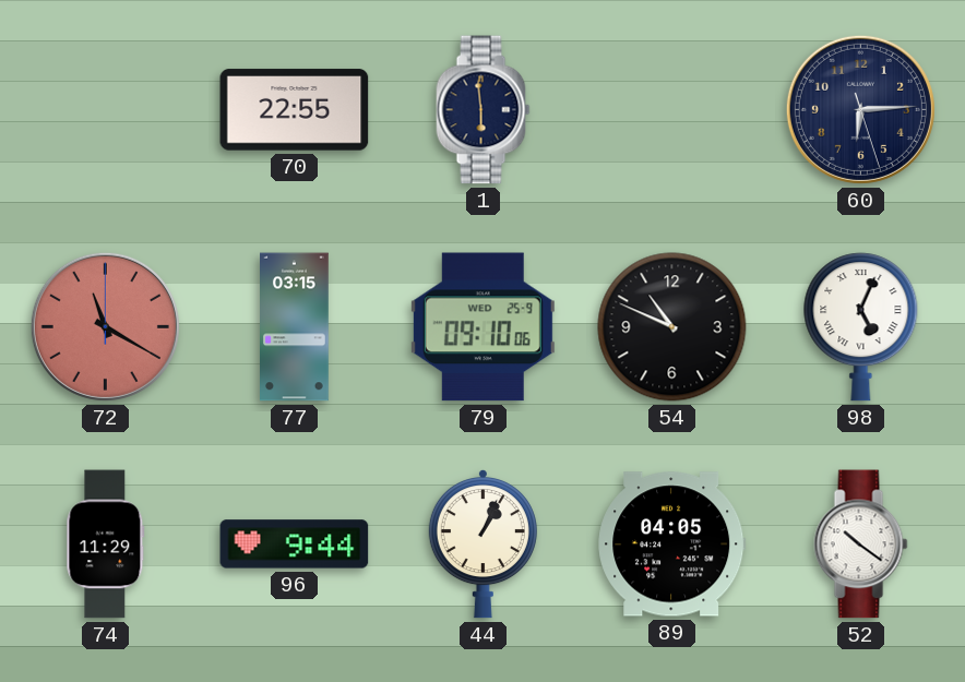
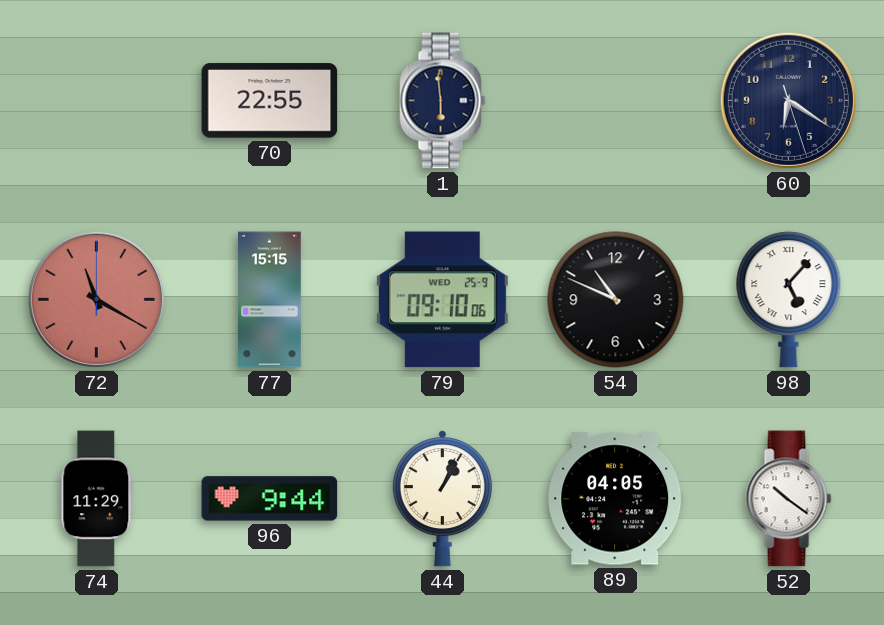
60: 6:14 -> 6:20
77: 03:15 -> 15:15
98: 5:04 -> 5:07
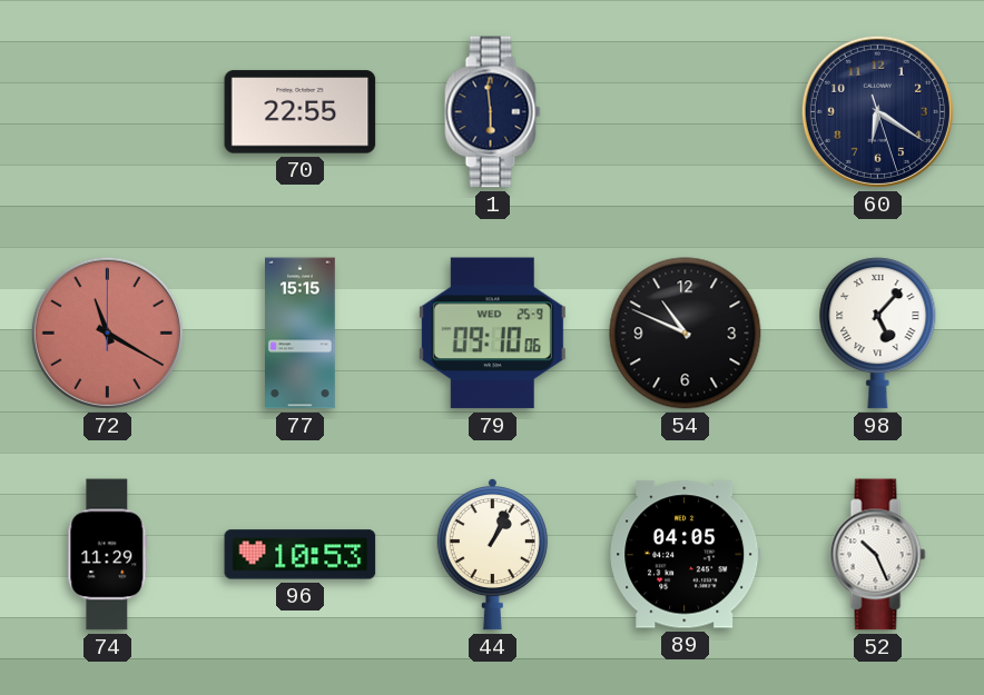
96: 9:44 -> 10:53
52: 10:21 -> 10:26
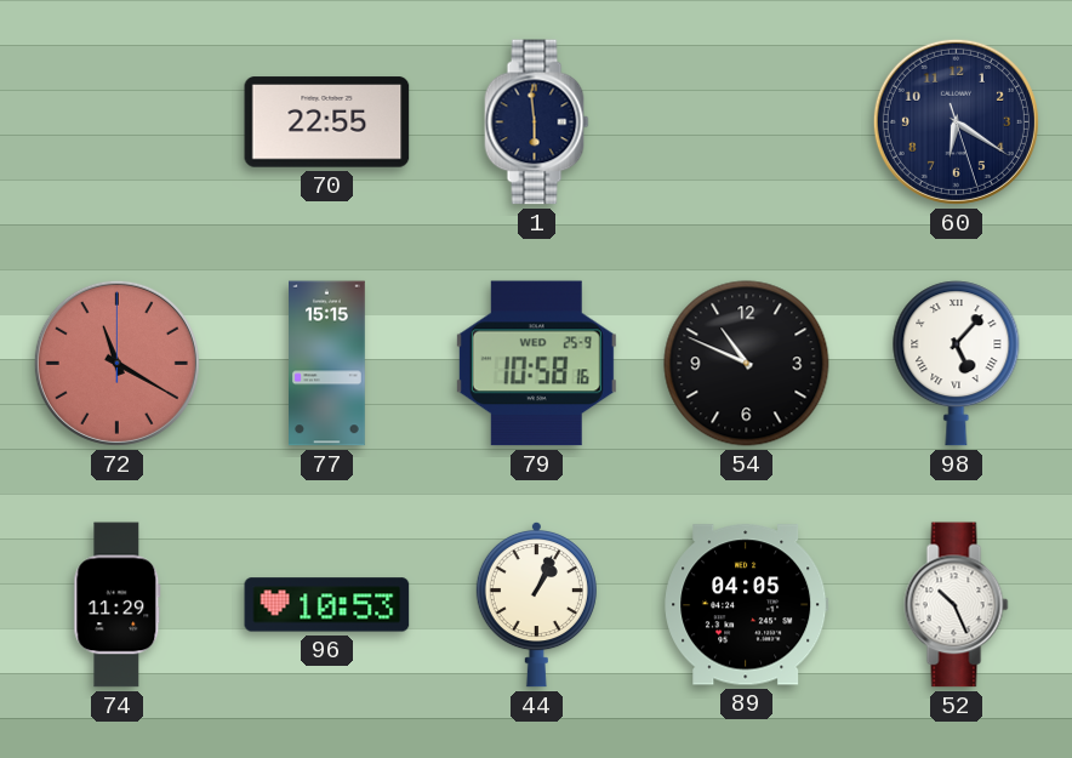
79: 09:10 -> 10:58
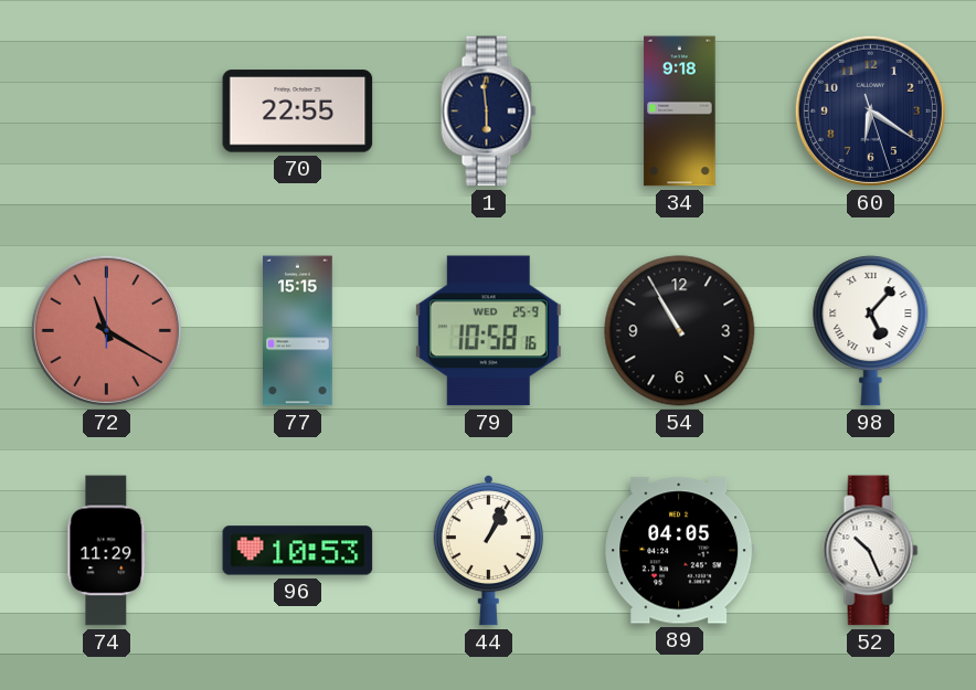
34: none -> 9:18
54: 10:49 -> 10:55
